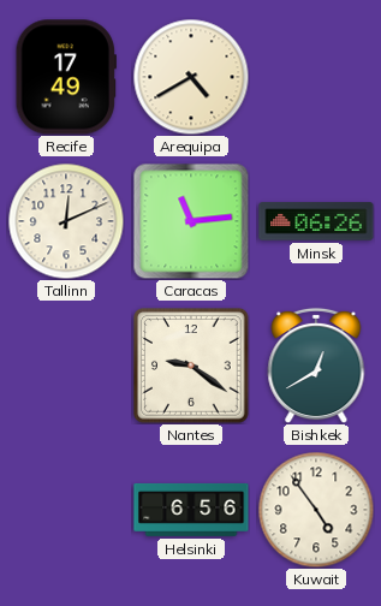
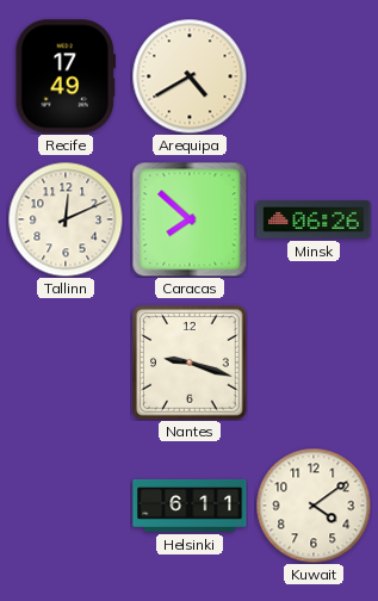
Caracas: 11:14 -> 7:52
Nantes: 9:21 -> 9:18
Bishkek: 12:40 -> none
Helsinki: 6:56 -> 6:11
Kuwait: 4:54 -> 4:09
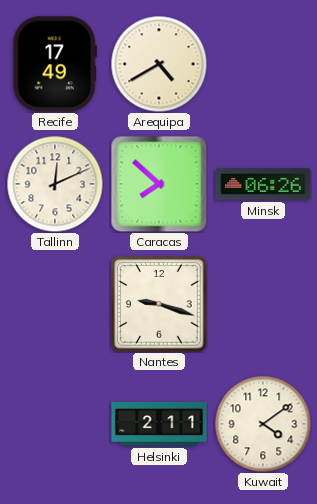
Helsinki: 6:11 -> 2:11
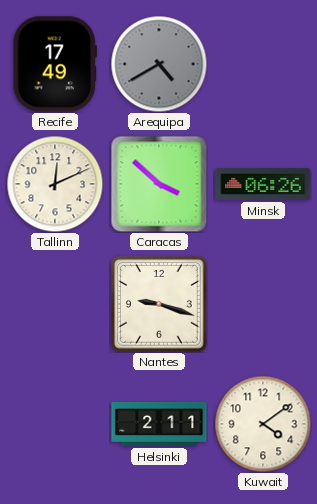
Arequipa dial: cream -> grey
Caracas: 7:52 -> 3:52
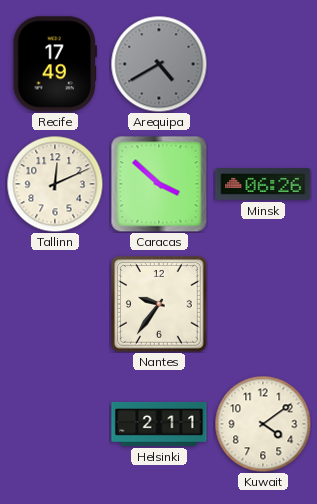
Nantes: 9:18 -> 9:36
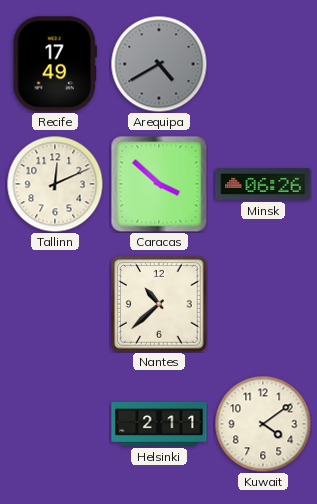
Nantes: 9:36 -> 10:38
